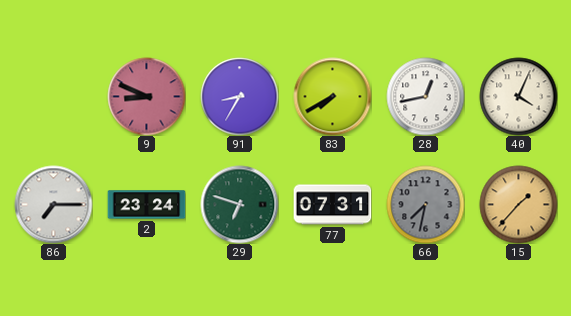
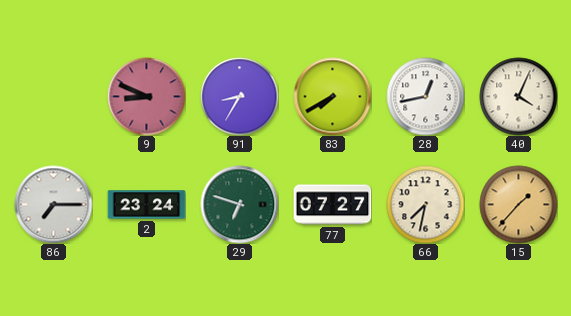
77: 07:31 -> 07:27
66 dial: grey -> cream
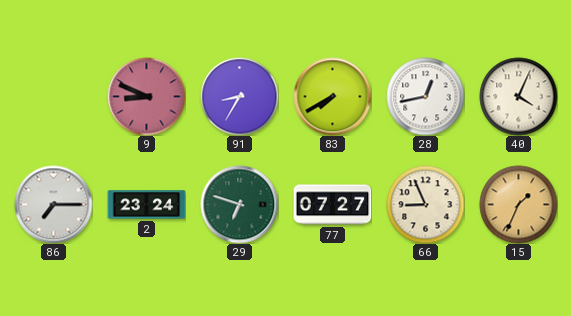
66: 7:32 -> 8:56
15: 1:37 -> 1:34
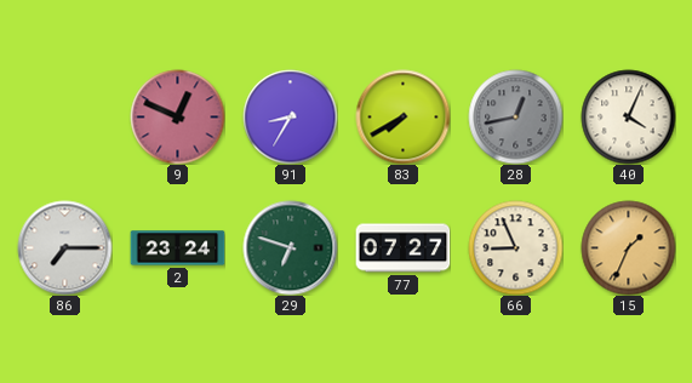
9: 8:49 -> 12:49
28 dial: white -> grey
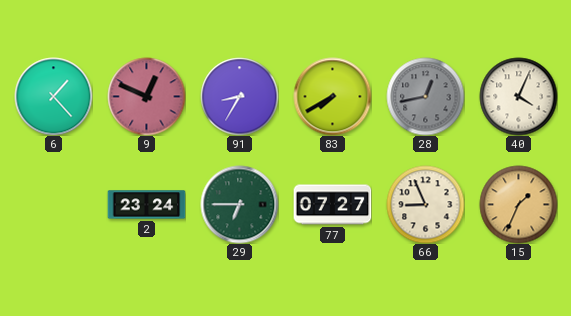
6: none -> 1:23
86: 7:15 -> none
29: 6:48 -> 6:45
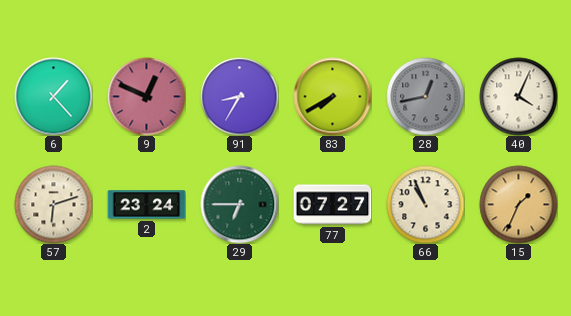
57: none -> 6:12
66: 8:56 -> 10:56
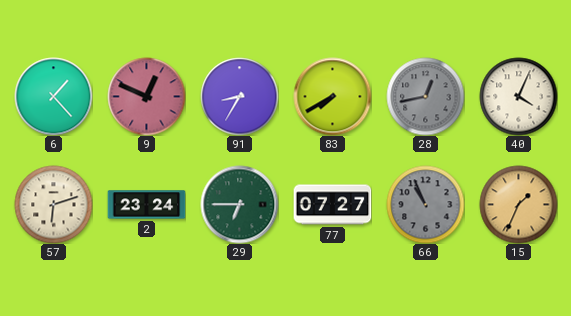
66 dial: cream -> grey
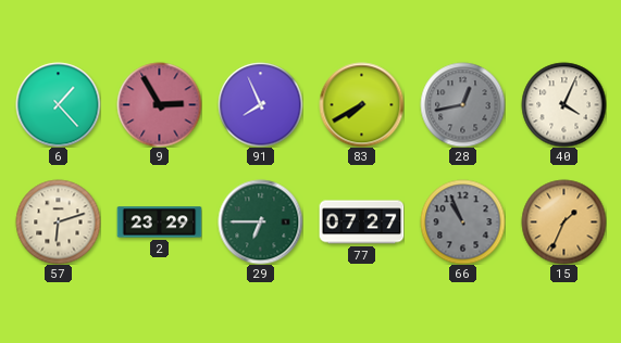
9: 12:49 -> 2:55
91: 8:35 -> 7:56
2: 23:24 -> 23:29
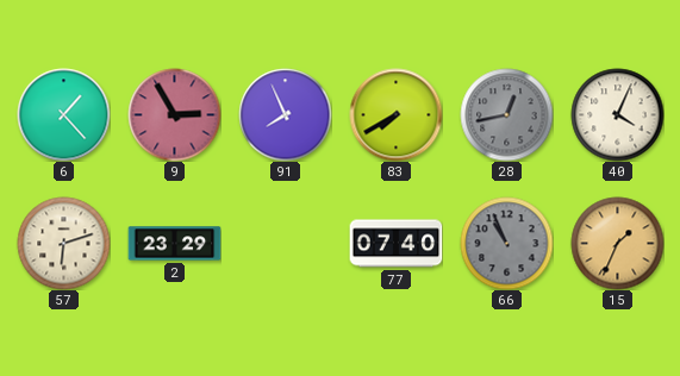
29: 6:45 -> none
77: 07:27 -> 07:40
